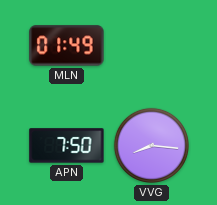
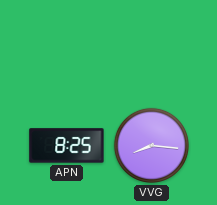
MLN: 01:49 -> none
APN: 7:50 -> 8:25
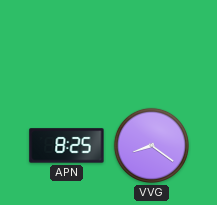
VVG: 8:16 -> 8:21
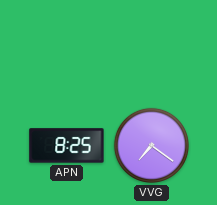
VVG: 8:21 -> 7:21
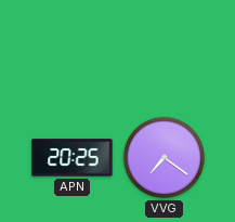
APN: 8:25 -> 20:25
